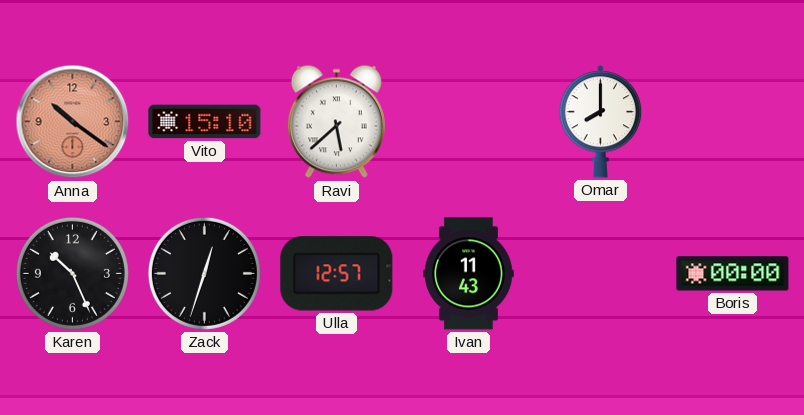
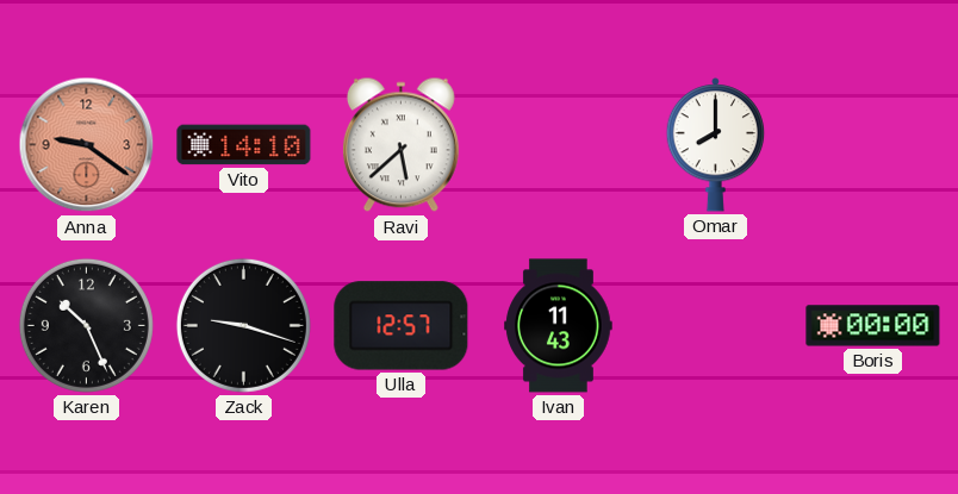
Anna: 10:21 -> 9:21
Vito: 15:10 -> 14:10
Zack: 12:33 -> 9:18
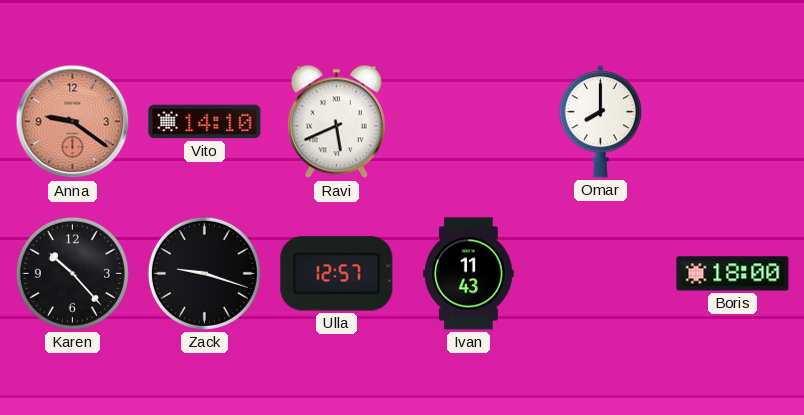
Ravi: 5:38 -> 5:41
Karen: 10:26 -> 10:23
Boris: 00:00 -> 18:00
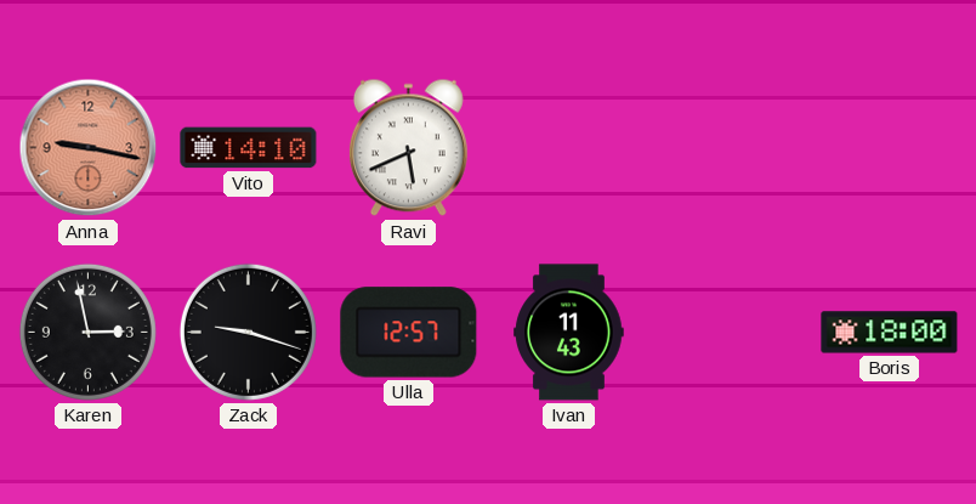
Anna: 9:21 -> 9:17
Omar: 8:00 -> none
Karen: 10:23 -> 2:58
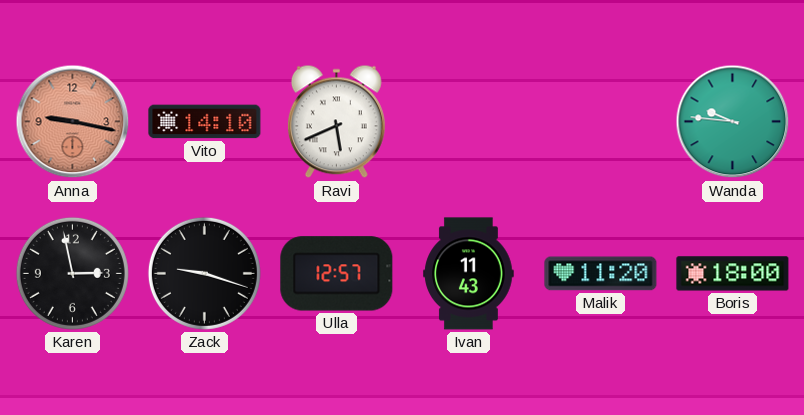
Wanda: none -> 9:46
Malik: none -> 11:20
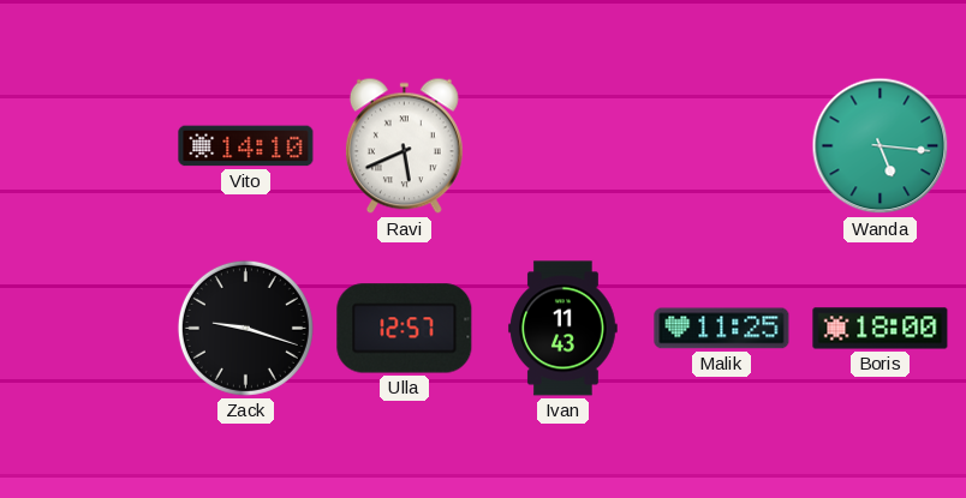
Anna: 9:17 -> none
Wanda: 9:46 -> 5:16
Karen: 2:58 -> none
Malik: 11:20 -> 11:25
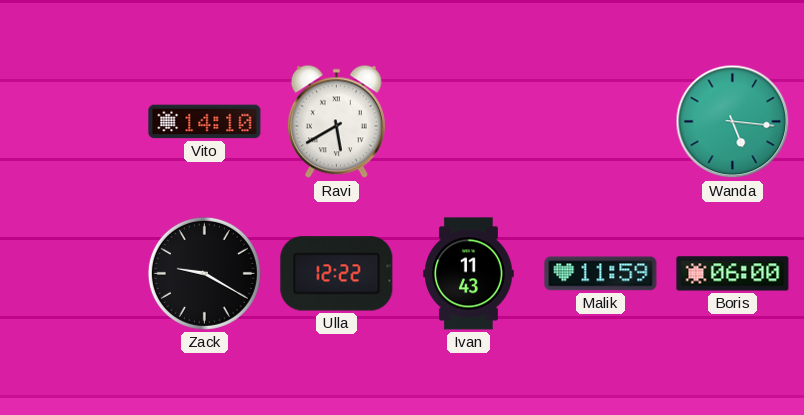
Ravi: 5:41 -> 5:40
Zack: 9:18 -> 9:20
Ulla: 12:57 -> 12:22
Malik: 11:25 -> 11:59
Boris: 18:00 -> 06:00
